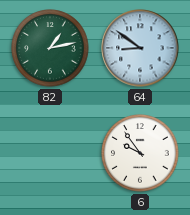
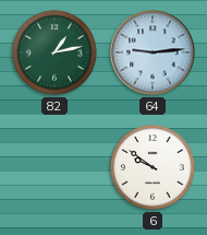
64: 8:51 -> 9:14
6: 9:54 -> 9:51
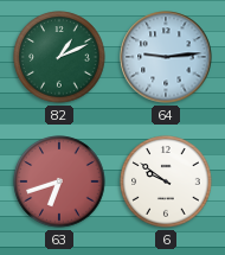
82: 1:13 -> 1:11
63: none -> 6:42
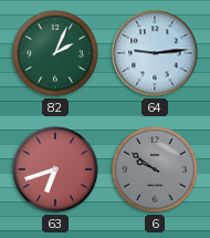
82: 1:11 -> 2:04
6 dial: white -> grey
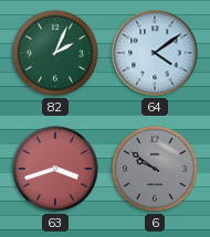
64: 9:14 -> 4:09
63: 6:42 -> 3:42
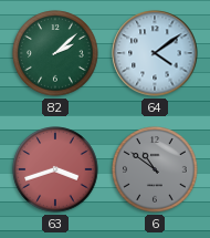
82: 2:04 -> 2:08
6: 9:51 -> 10:51
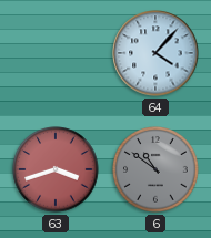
82: 2:08 -> none
64: 4:09 -> 4:07
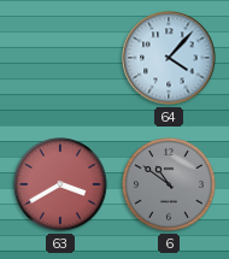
63: 3:42 -> 3:40
